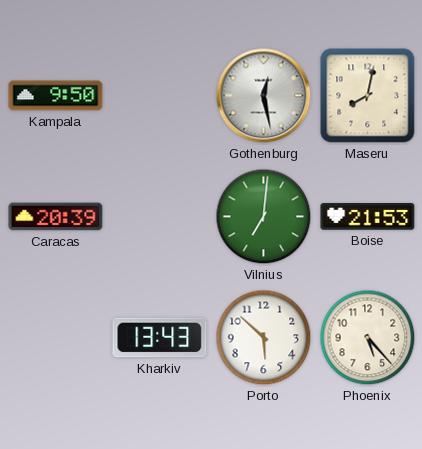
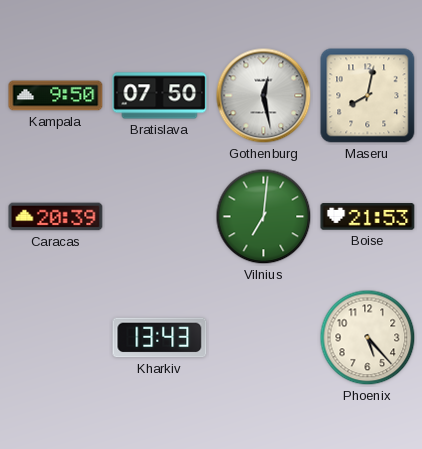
Bratislava: none -> 07:50
Porto: 5:52 -> none
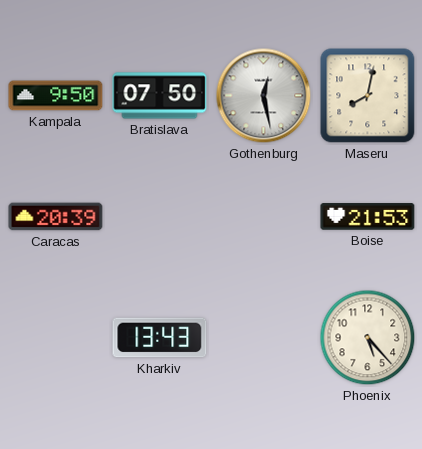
Vilnius: 7:01 -> none
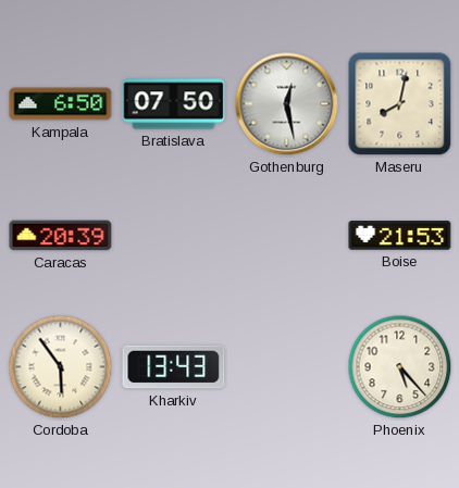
Kampala: 9:50 -> 6:50
Cordoba: none -> 5:54
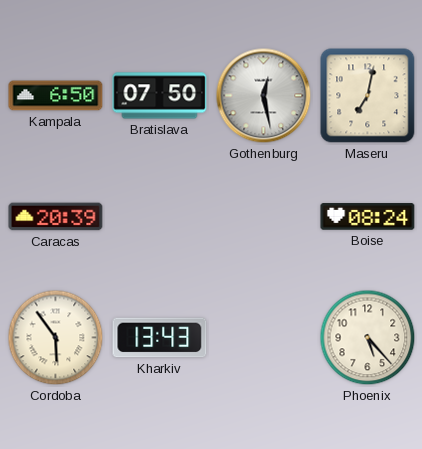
Maseru: 8:02 -> 7:02
Boise: 21:53 -> 08:24
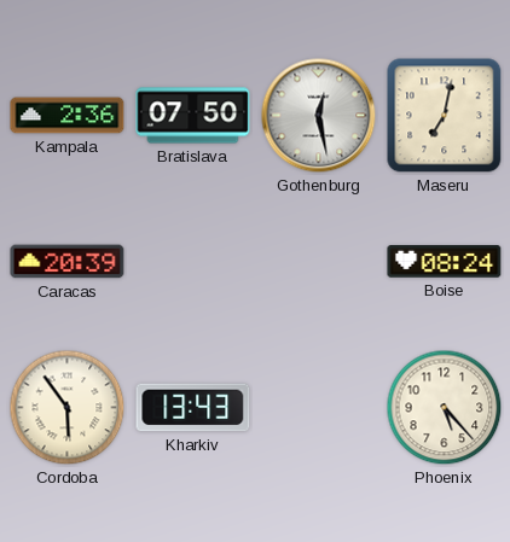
Kampala: 6:50 -> 2:36
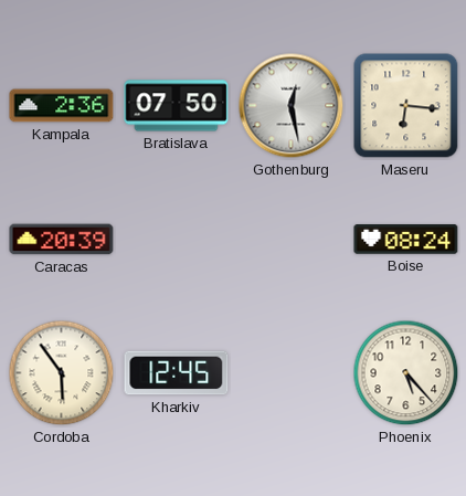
Maseru: 7:02 -> 6:16
Kharkiv: 13:43 -> 12:45
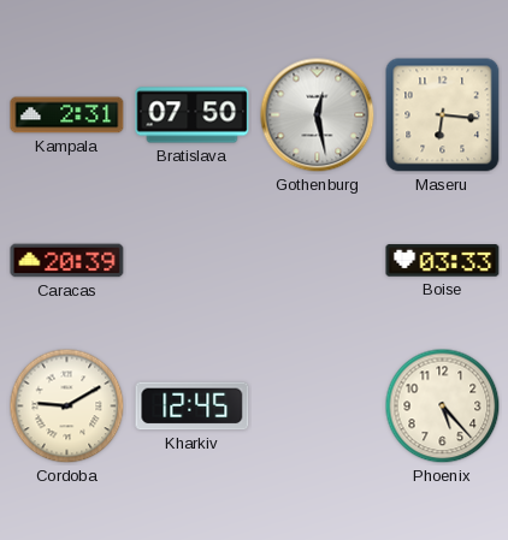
Kampala: 2:36 -> 2:31
Boise: 08:24 -> 03:33
Cordoba: 5:54 -> 9:10
